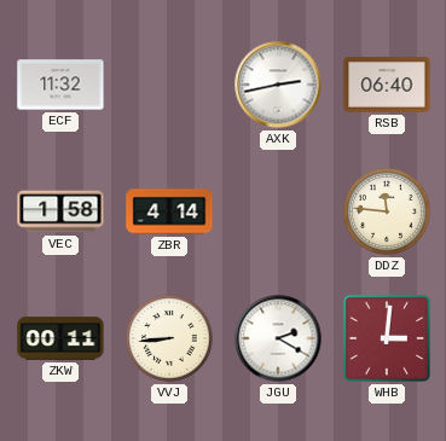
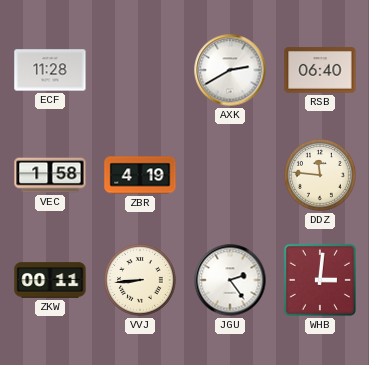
ECF: 11:32 -> 11:28
AXK: 2:43 -> 2:40
ZBR: 4:14 -> 4:19
JGU: 2:20 -> 2:24
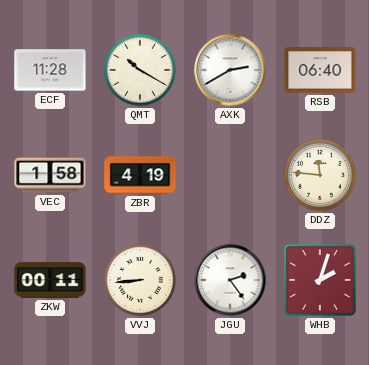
QMT: none -> 10:20
WHB: 3:01 -> 2:03
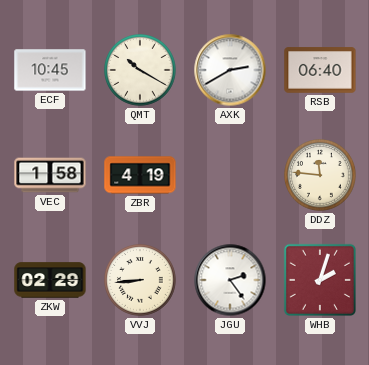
ECF: 11:28 -> 10:45
ZKW: 00:11 -> 02:29
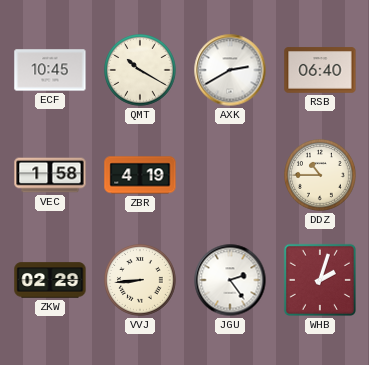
DDZ: 11:46 -> 10:45
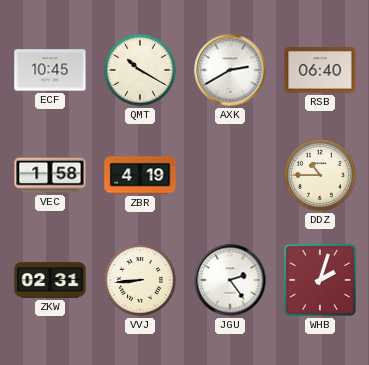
ZKW: 02:29 -> 02:31
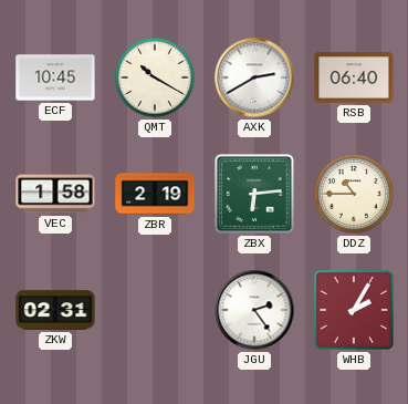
ZBR: 4:19 -> 2:19
ZBX: none -> 6:14
VVJ: 8:44 -> none
WHB: 2:03 -> 2:05
